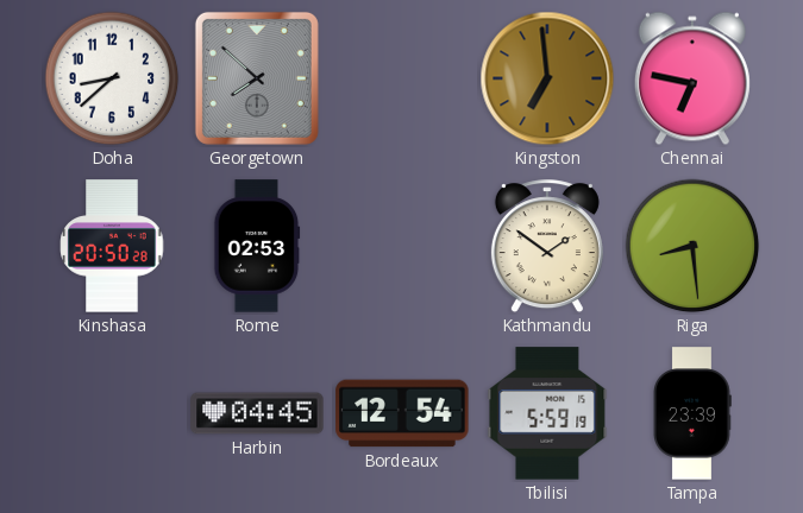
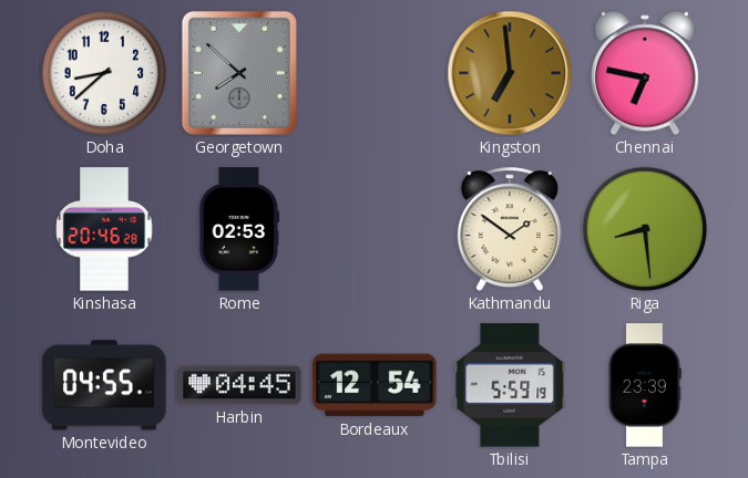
Kinshasa: 20:50 -> 20:46
Montevideo: none -> 04:55
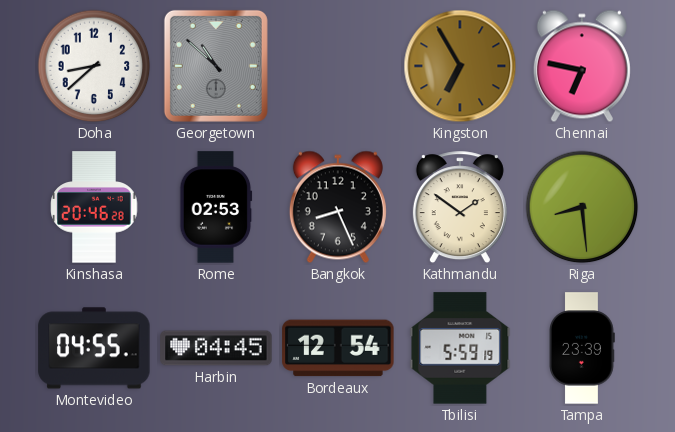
Georgetown: 7:52 -> 10:52
Kingston: 6:59 -> 6:55
Bangkok: none -> 8:26
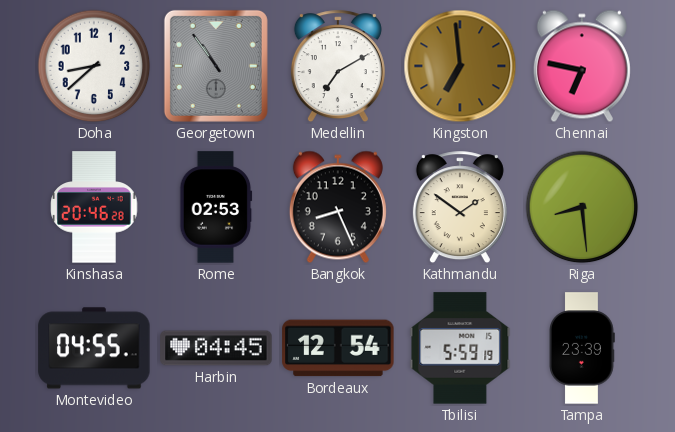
Georgetown: 10:52 -> 10:54
Medellin: none -> 7:10
Kingston: 6:55 -> 6:59
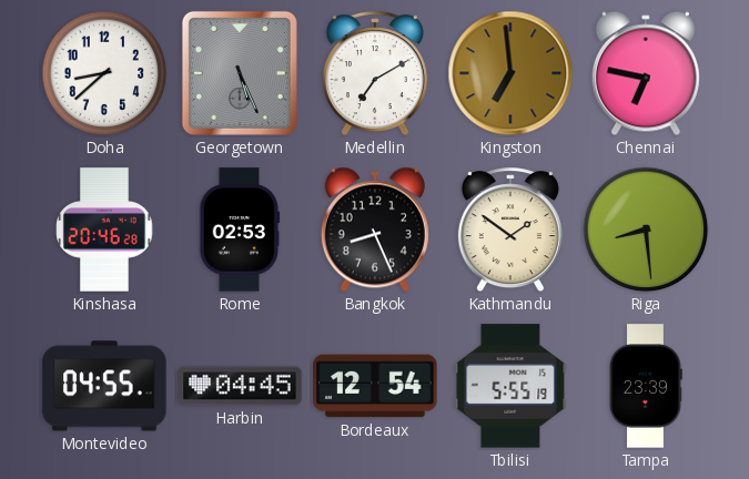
Georgetown: 10:54 -> 5:26
Tbilisi: 5:59 -> 5:55
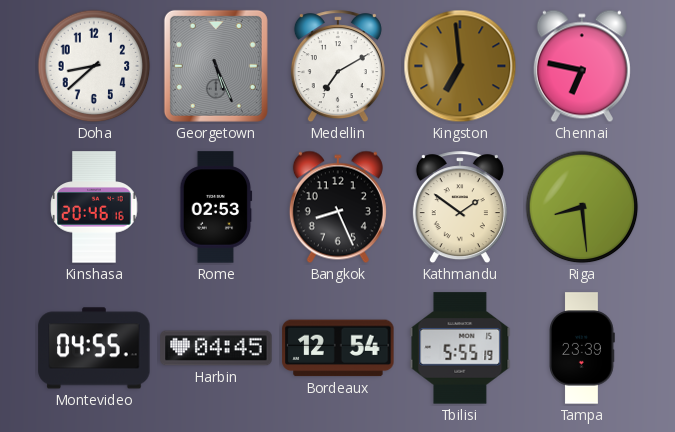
Kinshasa: 20:46:28 -> 20:46:16
